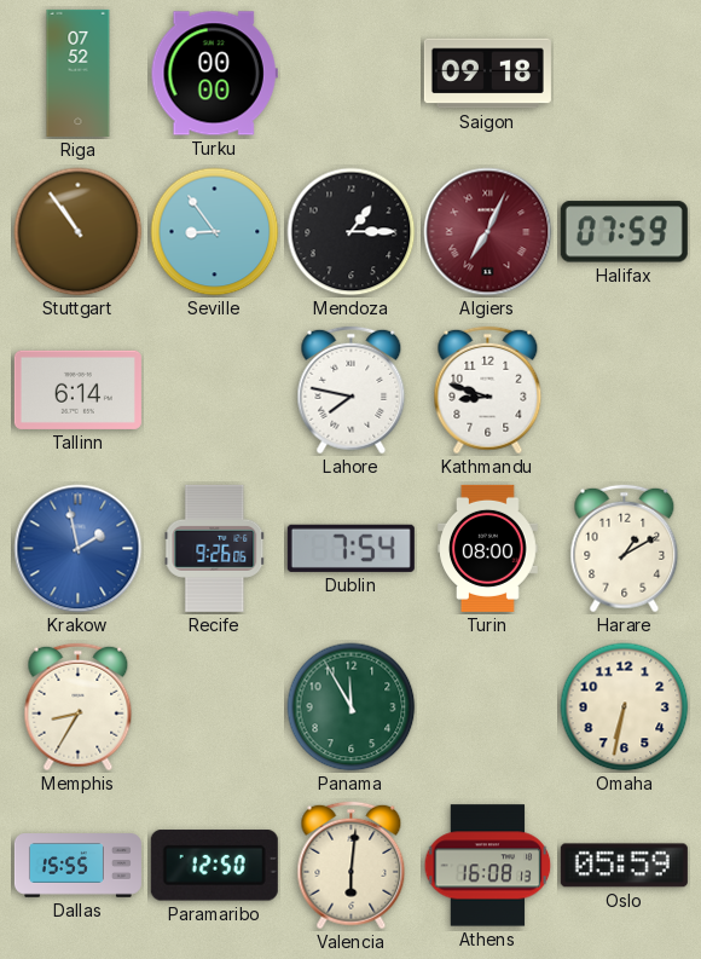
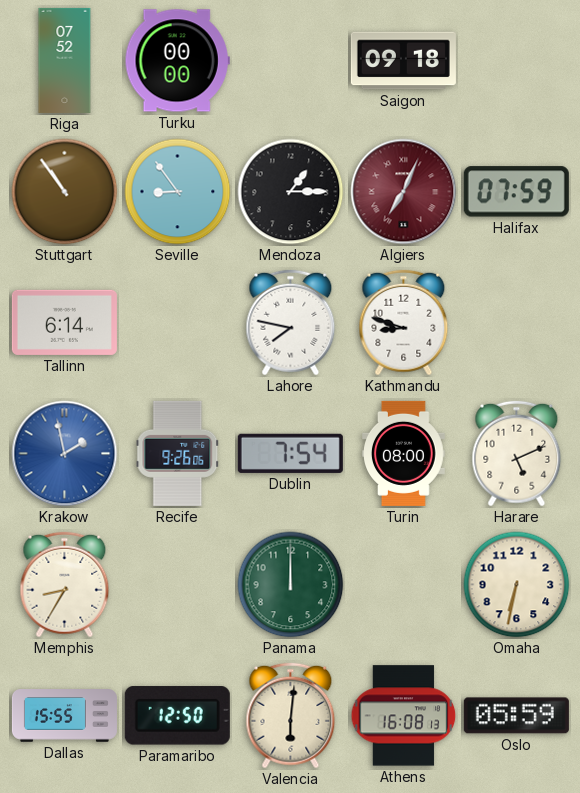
Harare: 1:10 -> 5:11
Panama: 11:55 -> 12:00
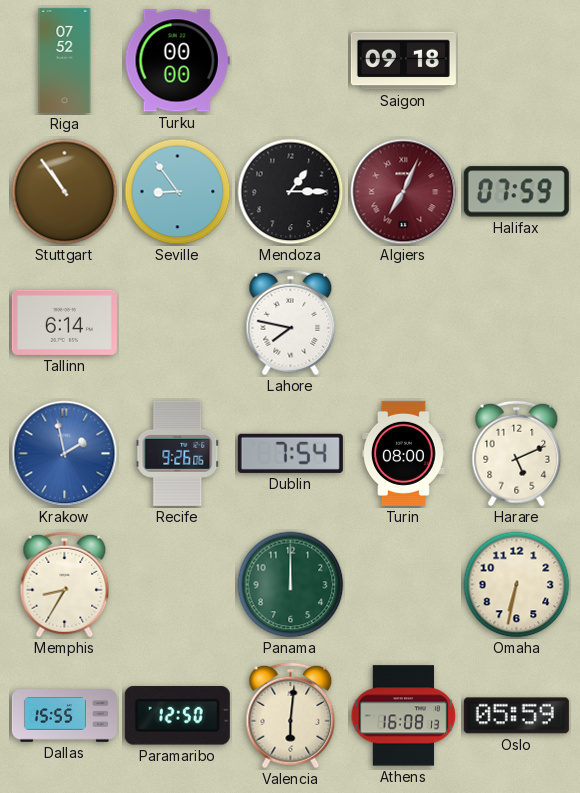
Kathmandu: 8:48 -> none
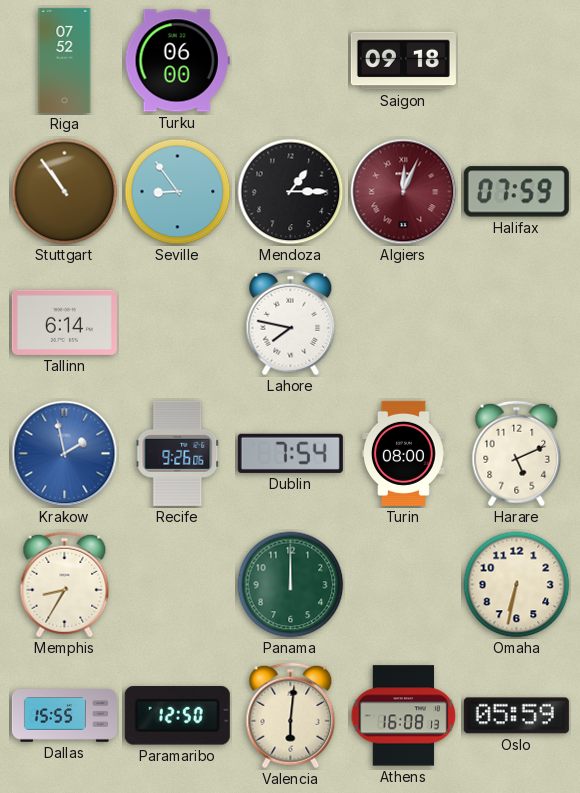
Turku: 00:00 -> 06:00
Algiers: 7:04 -> 12:04
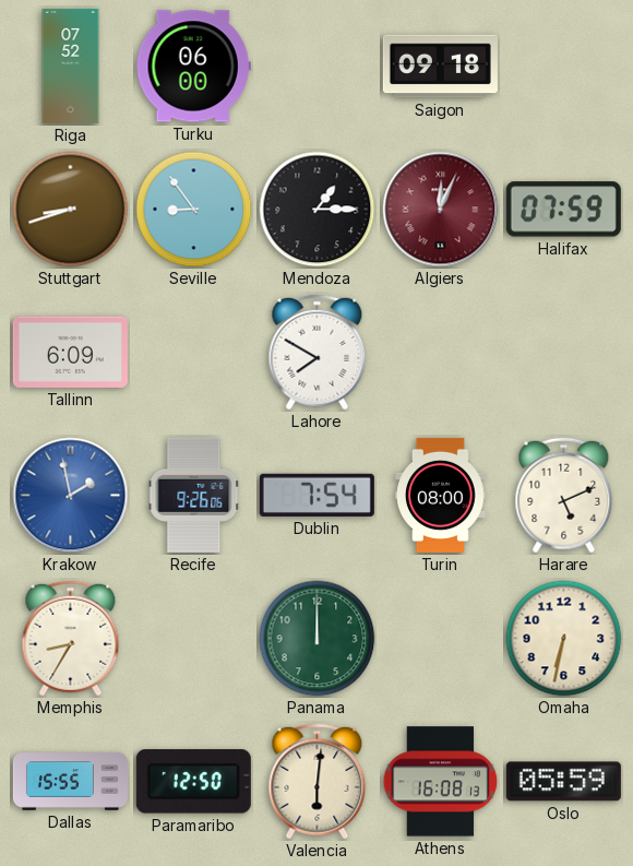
Stuttgart: 10:54 -> 8:42
Tallinn: 6:14 -> 6:09
Lahore: 7:47 -> 7:50
